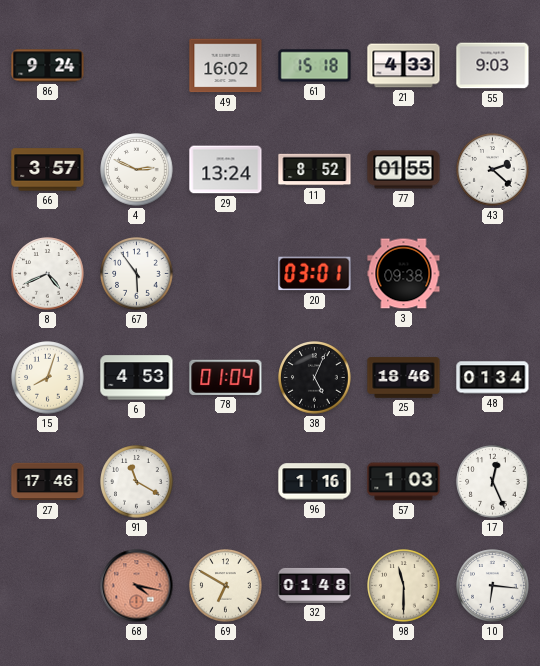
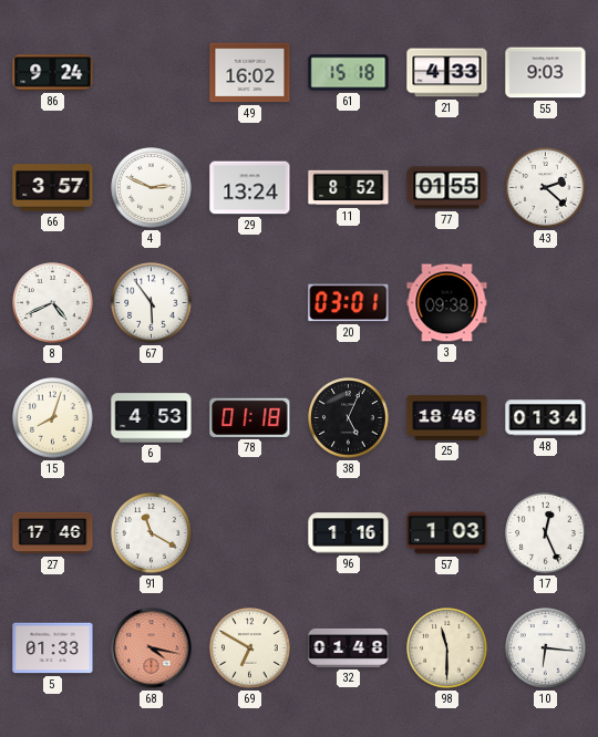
78: 01:04 -> 01:18
5: none -> 01:33
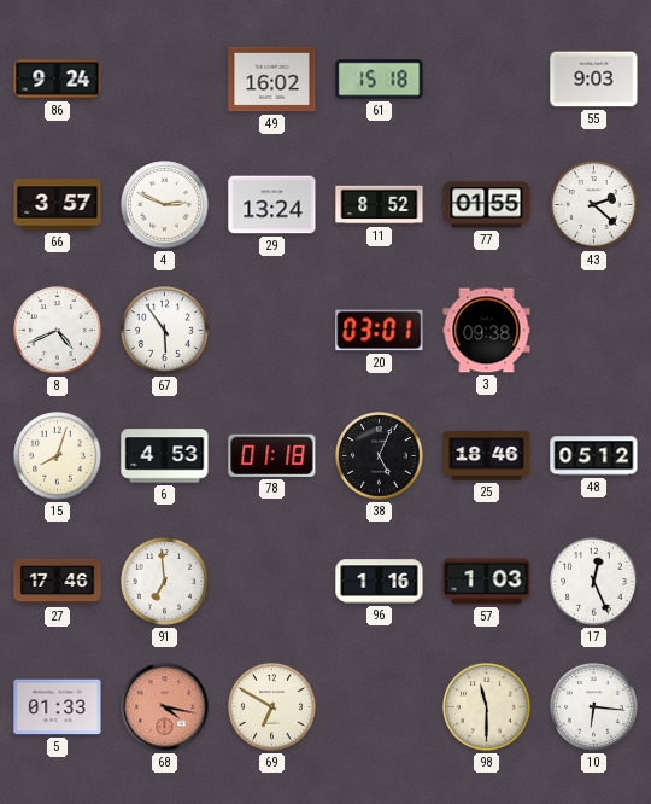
21: 4:33 -> none
48: 01:34 -> 05:12
91: 11:20 -> 6:59
32: 01:48 -> none
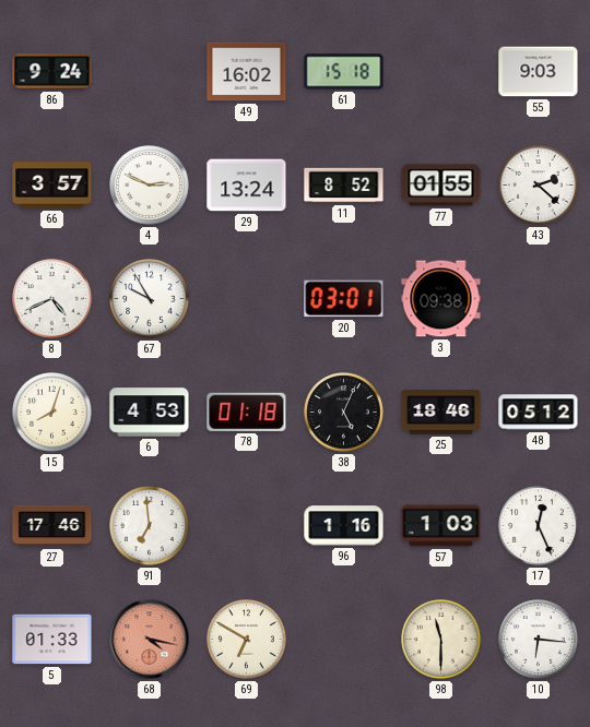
67: 5:54 -> 9:55
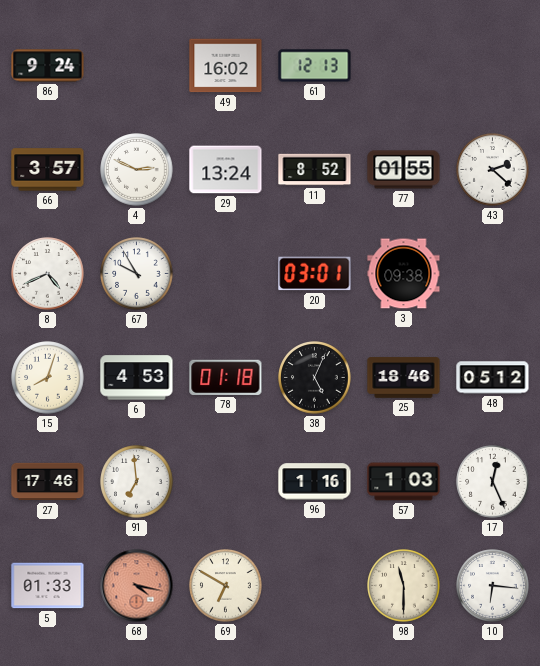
61: 15:18 -> 12:13
55: 9:03 -> none
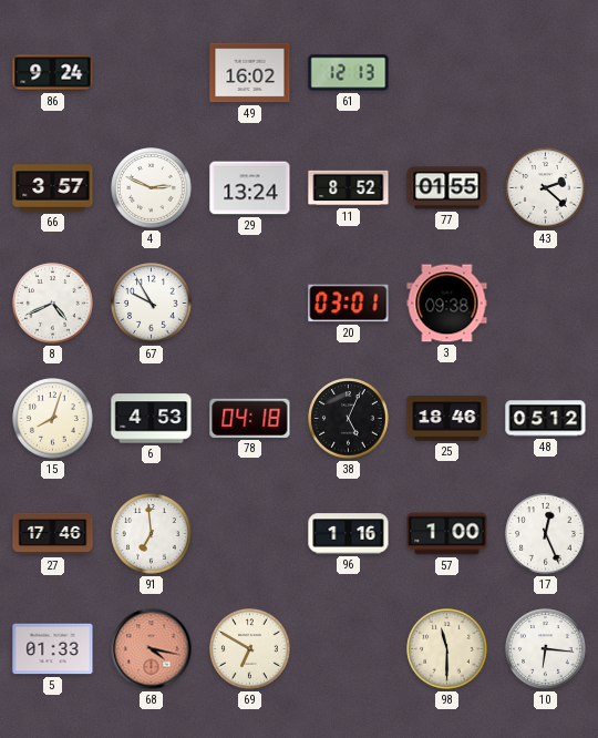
78: 01:18 -> 04:18
57: 1:03 -> 1:00
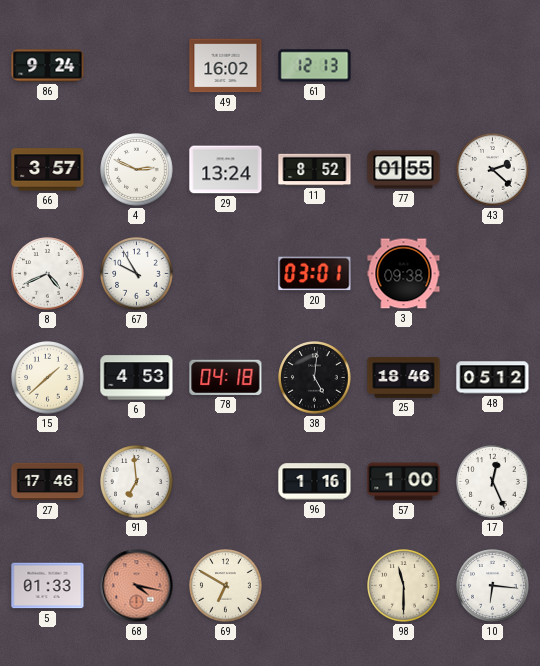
15: 8:03 -> 1:38
38: 5:04 -> 5:01
